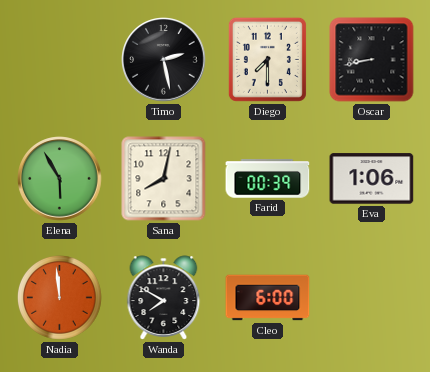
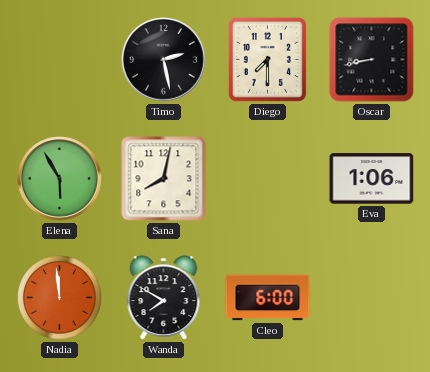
Farid: 00:39 -> none
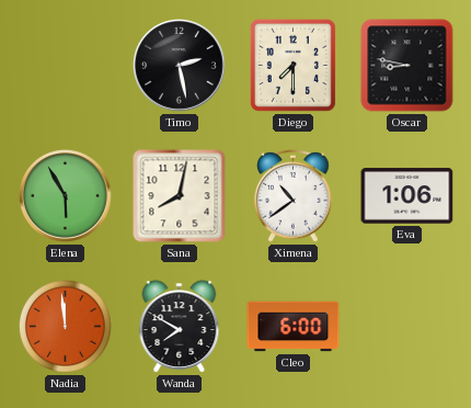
Oscar: 8:43 -> 8:47
Ximena: none -> 10:39
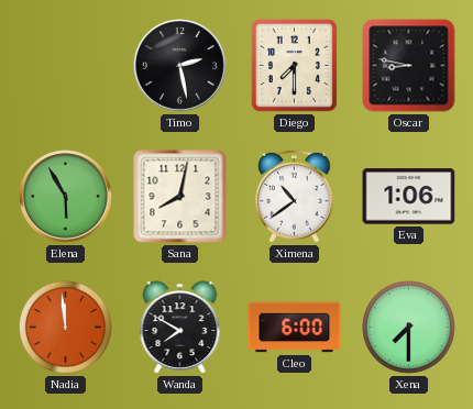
Xena: none -> 7:30
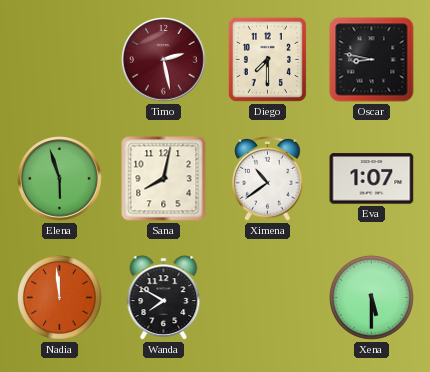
Timo dial: black -> burgundy
Elena: 5:55 -> 5:57
Eva: 1:06 -> 1:07
Cleo: 6:00 -> none
Xena: 7:30 -> 5:30
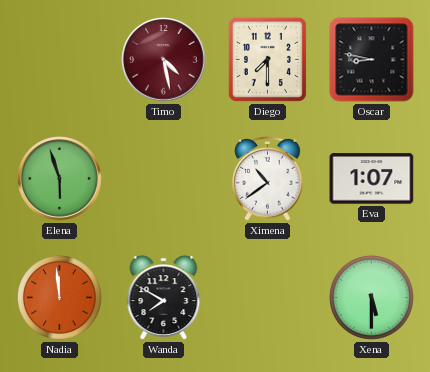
Timo: 2:28 -> 4:28
Sana: 8:02 -> none
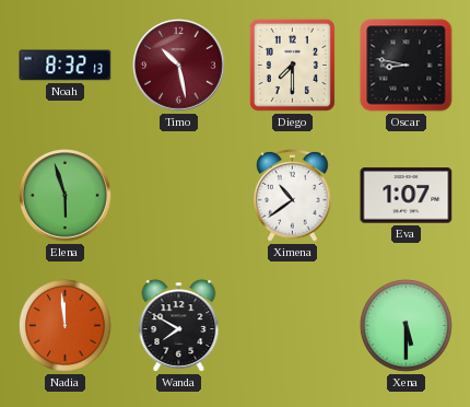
Noah: none -> 8:32
Timo: 4:28 -> 10:28
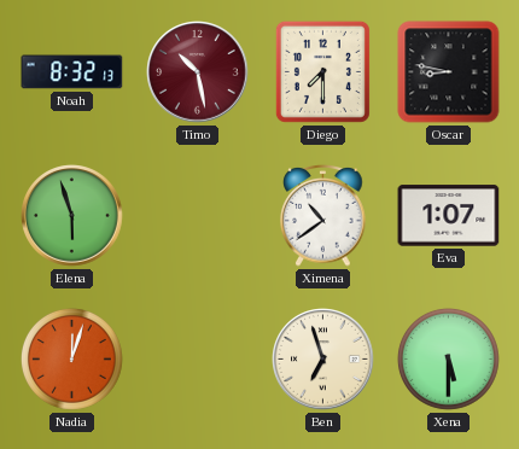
Nadia: 11:59 -> 12:03
Wanda: 7:50 -> none
Ben: none -> 6:57
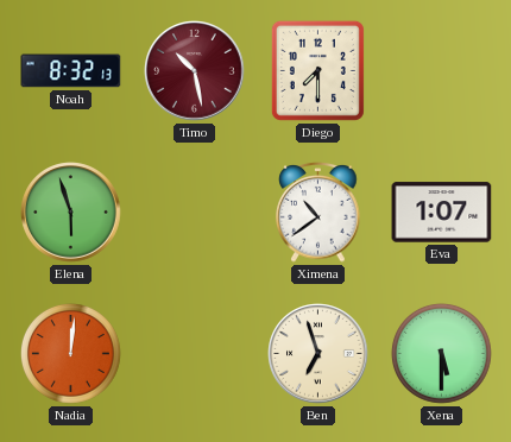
Oscar: 8:47 -> none
Nadia: 12:03 -> 12:01
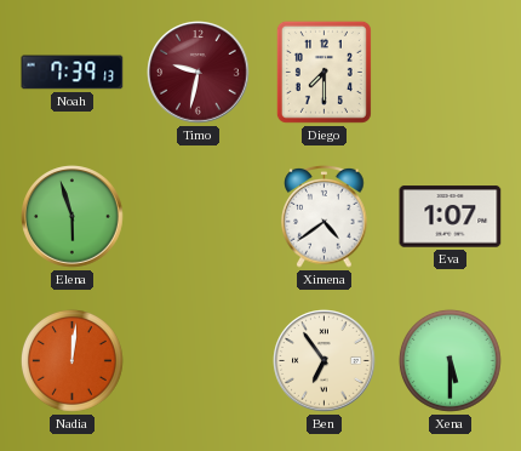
Noah: 8:32 -> 7:39
Timo: 10:28 -> 9:32
Ximena: 10:39 -> 4:39
Ben: 6:57 -> 6:54
